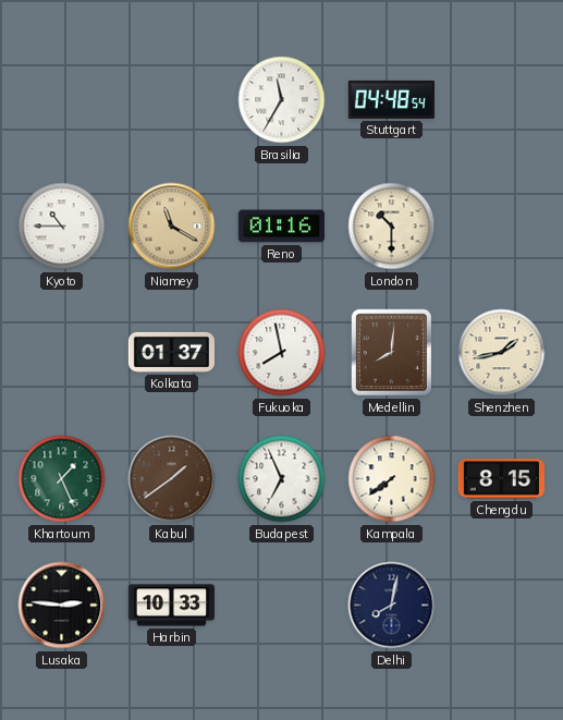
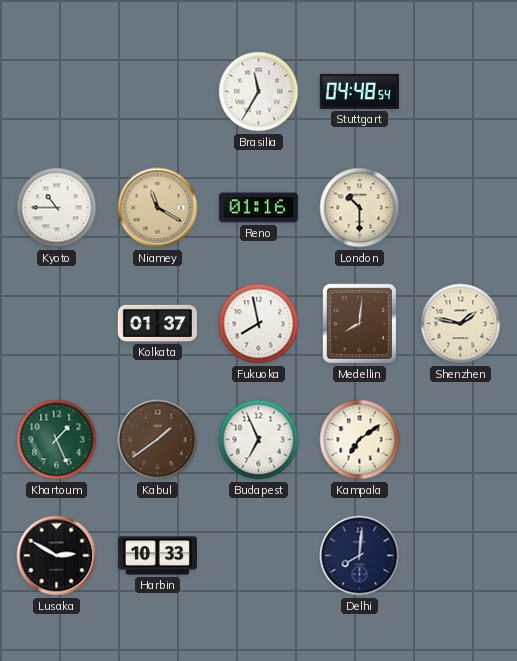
Shenzhen: 1:43 -> 1:47
Kampala: 7:39 -> 7:09
Chengdu: 8:15 -> none
Lusaka: 2:46 -> 2:50
Delhi: 8:02 -> 8:01
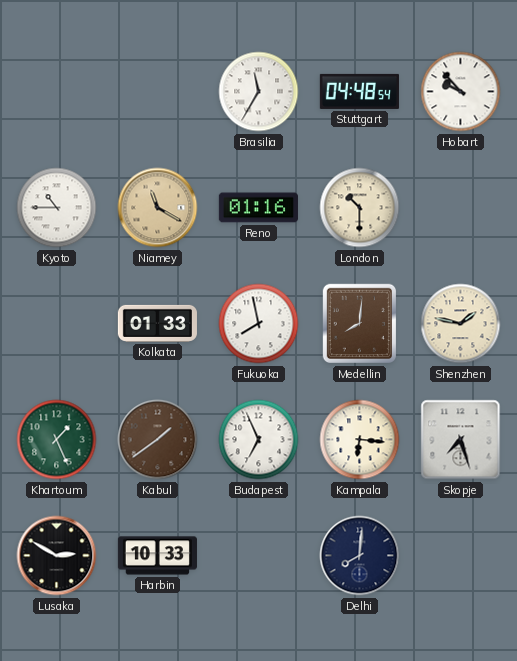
Hobart: none -> 9:53
Kolkata: 01:37 -> 01:33
Kampala: 7:09 -> 6:16
Skopje: none -> 7:27
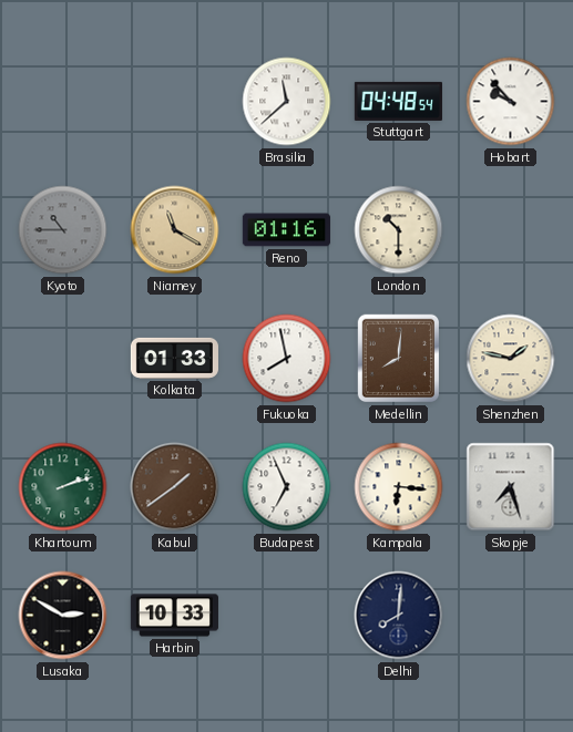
Brasilia: 11:35 -> 11:38
Kyoto dial: white -> grey
Khartoum: 1:26 -> 2:12
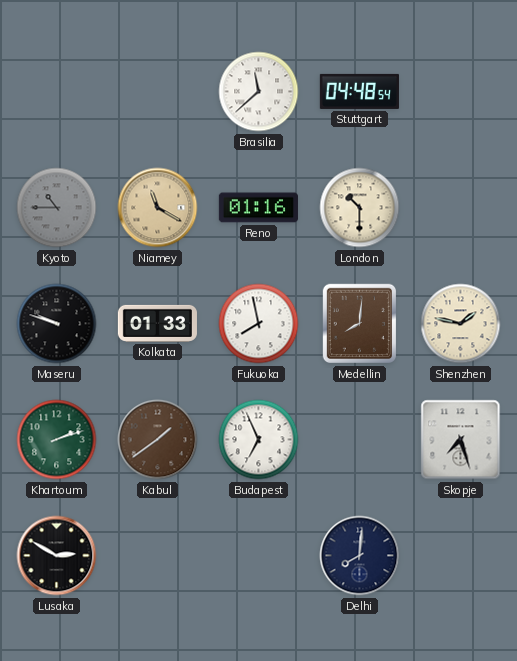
Hobart: 9:53 -> none
Maseru: none -> 9:48
Kampala: 6:16 -> none
Harbin: 10:33 -> none
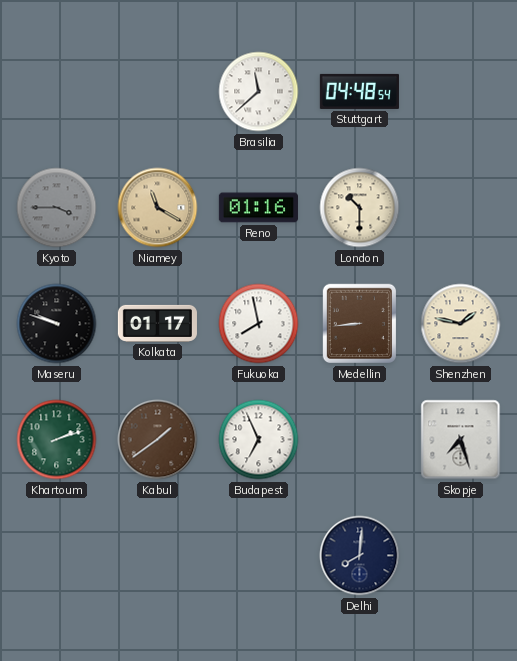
Kyoto: 10:45 -> 3:45
Kolkata: 01:33 -> 01:17
Medellin: 8:01 -> 8:44
Lusaka: 2:50 -> none
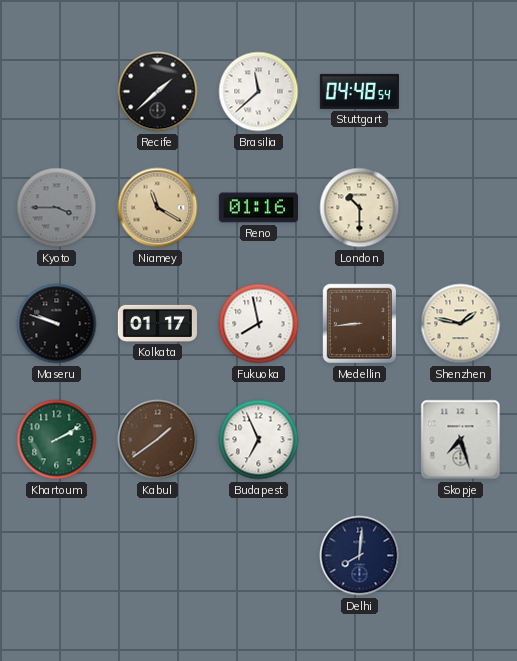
Recife: none -> 1:38
Khartoum: 2:12 -> 2:10
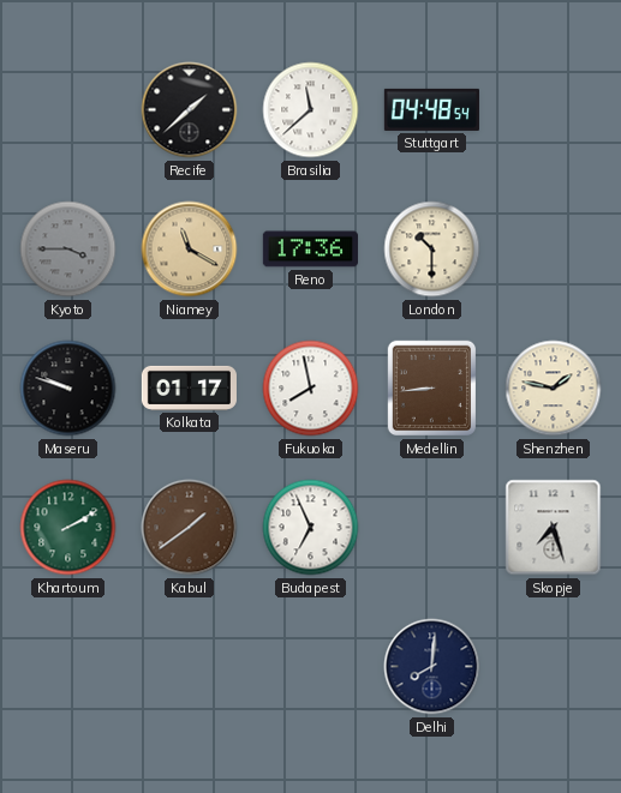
Reno: 01:16 -> 17:36
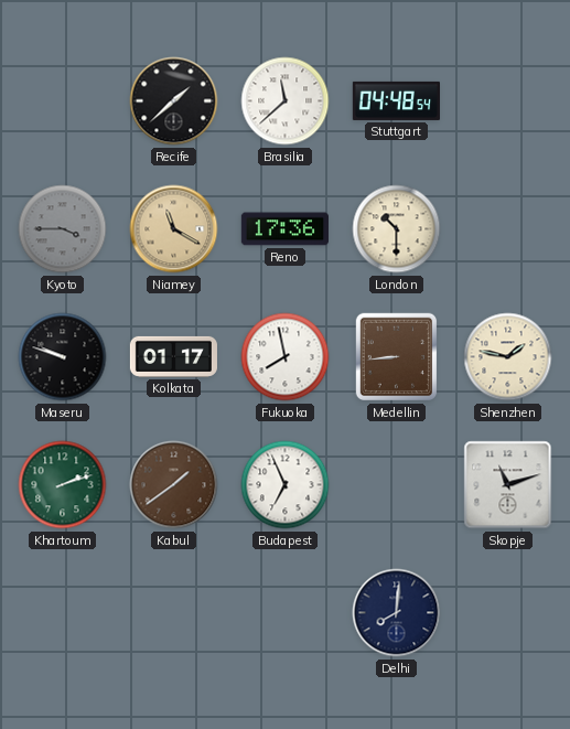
Khartoum: 2:10 -> 2:12
Skopje: 7:27 -> 11:12
